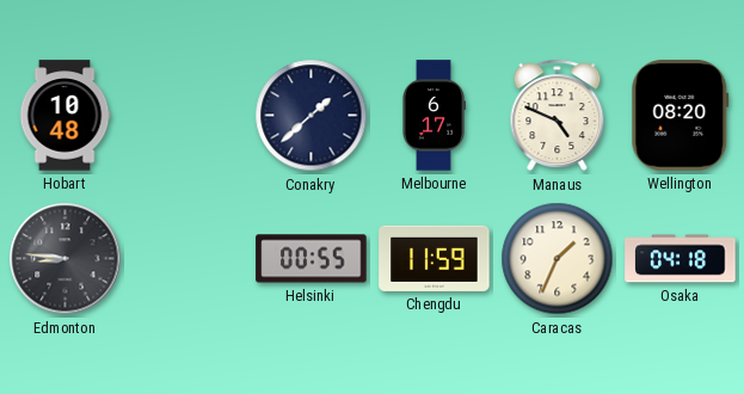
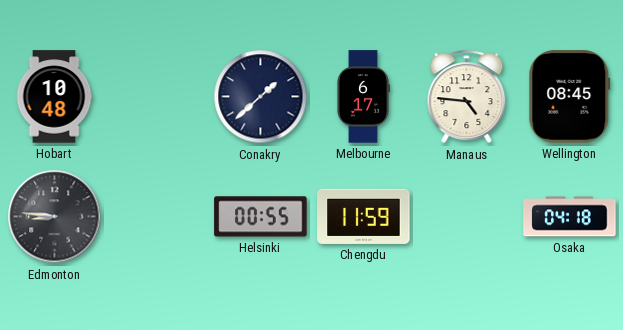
Manaus: 4:49 -> 4:46
Wellington: 08:20 -> 08:45
Caracas: 1:34 -> none
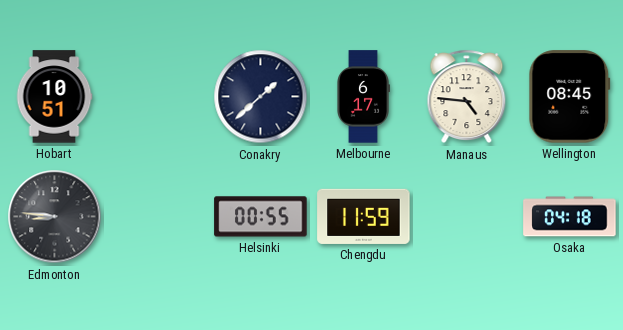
Hobart: 10:48 -> 10:51
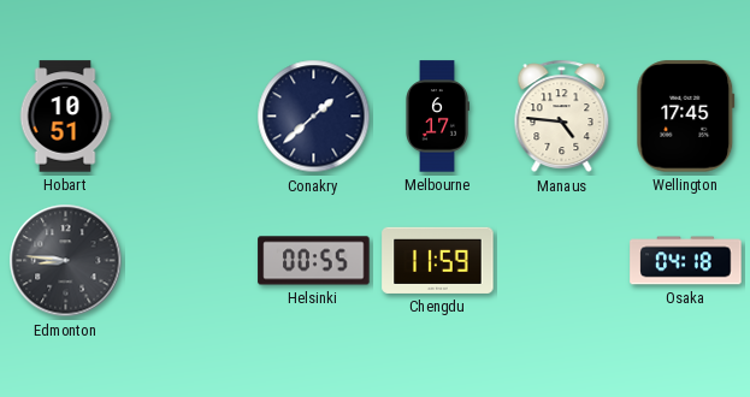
Wellington: 08:45 -> 17:45
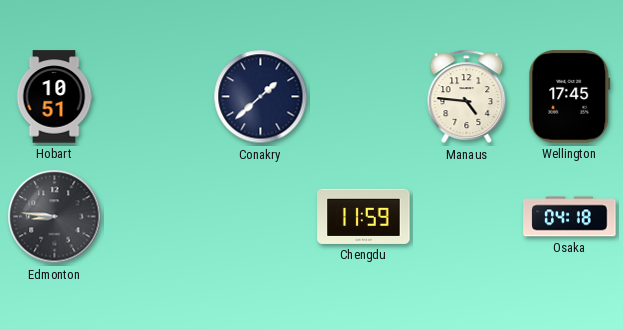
Melbourne: 6:17 -> none
Helsinki: 00:55 -> none
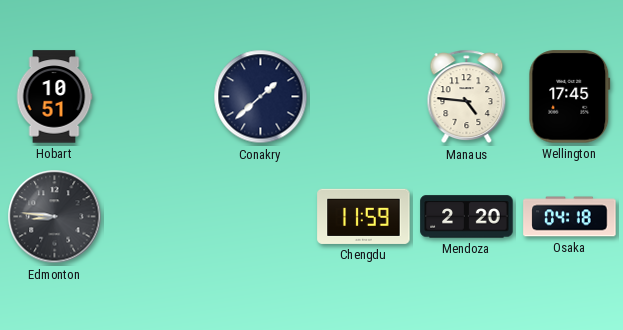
Mendoza: none -> 2:20
